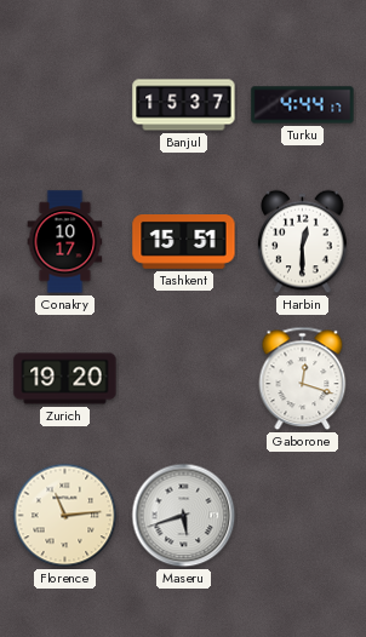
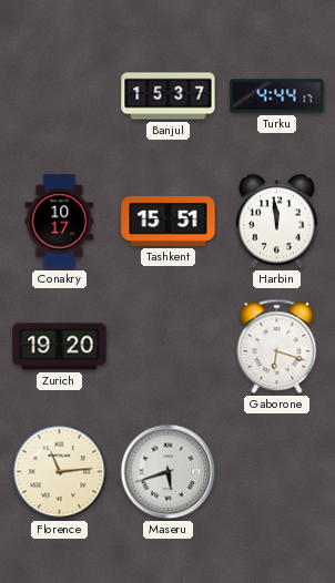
Harbin: 12:30 -> 11:59
Gaborone: 12:18 -> 6:18
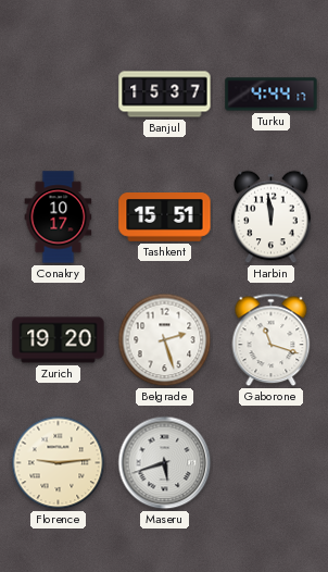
Belgrade: none -> 2:27
Gaborone: 6:18 -> 11:18
Florence: 11:14 -> 9:14
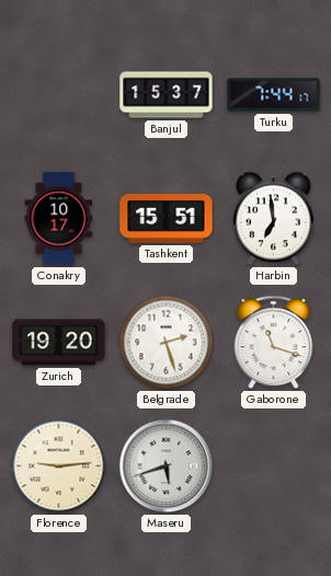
Turku: 4:44 -> 7:44
Harbin: 11:59 -> 6:59
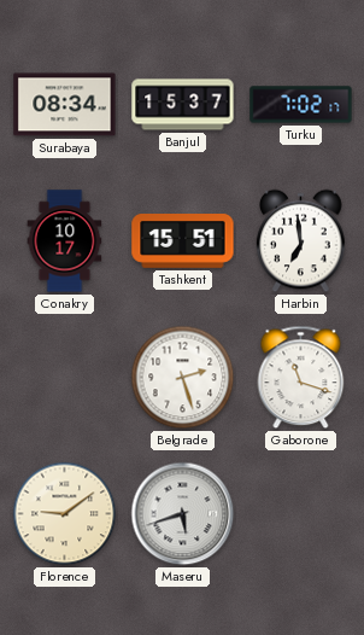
Surabaya: none -> 08:34
Turku: 7:44 -> 7:02
Zurich: 19:20 -> none
Florence: 9:14 -> 9:09
